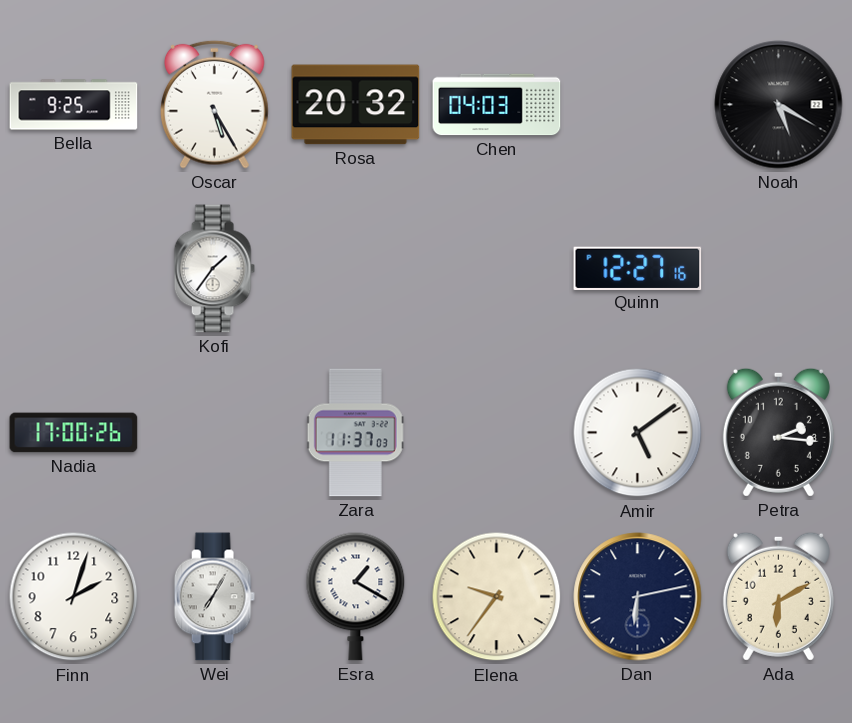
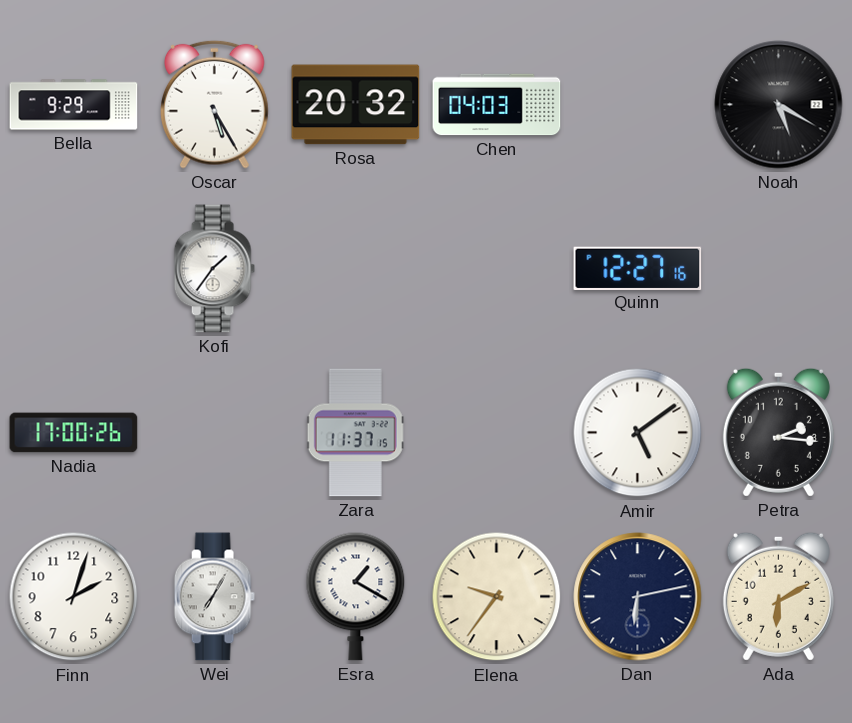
Bella: 9:25 -> 9:29
Zara: 11:37:03 -> 11:37:15
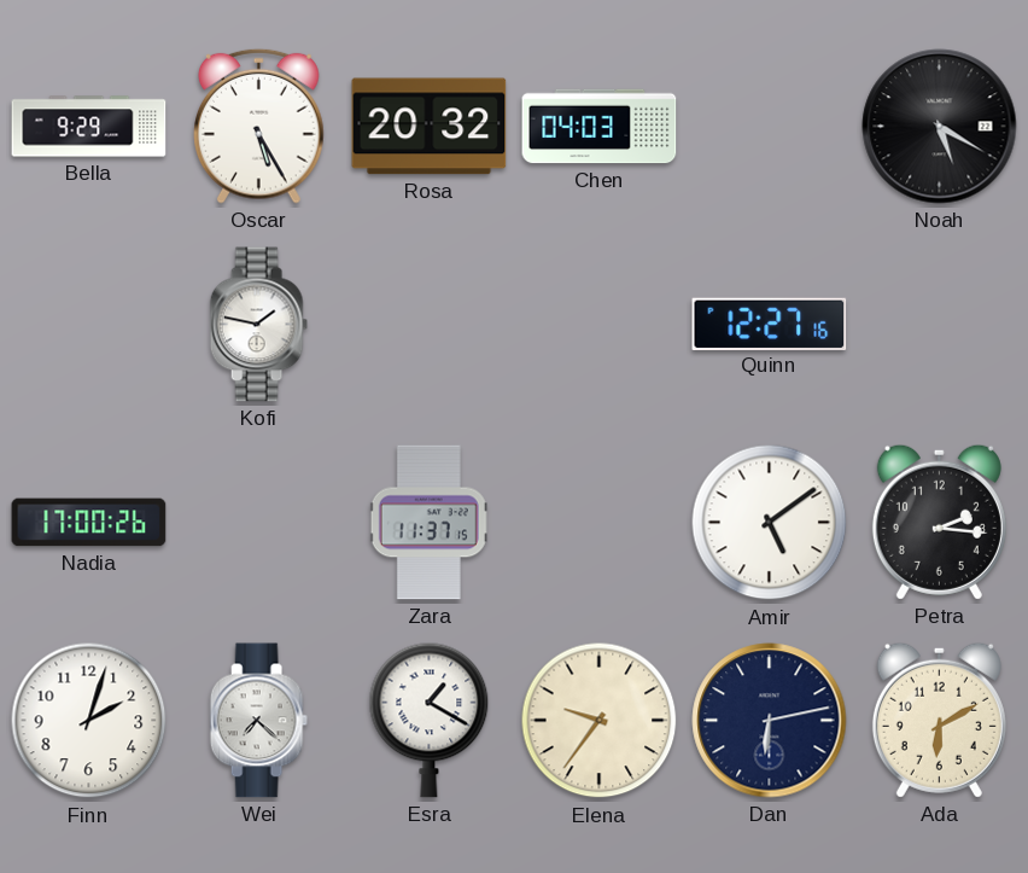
Kofi: 1:36 -> 1:47
Wei: 7:05 -> 7:22
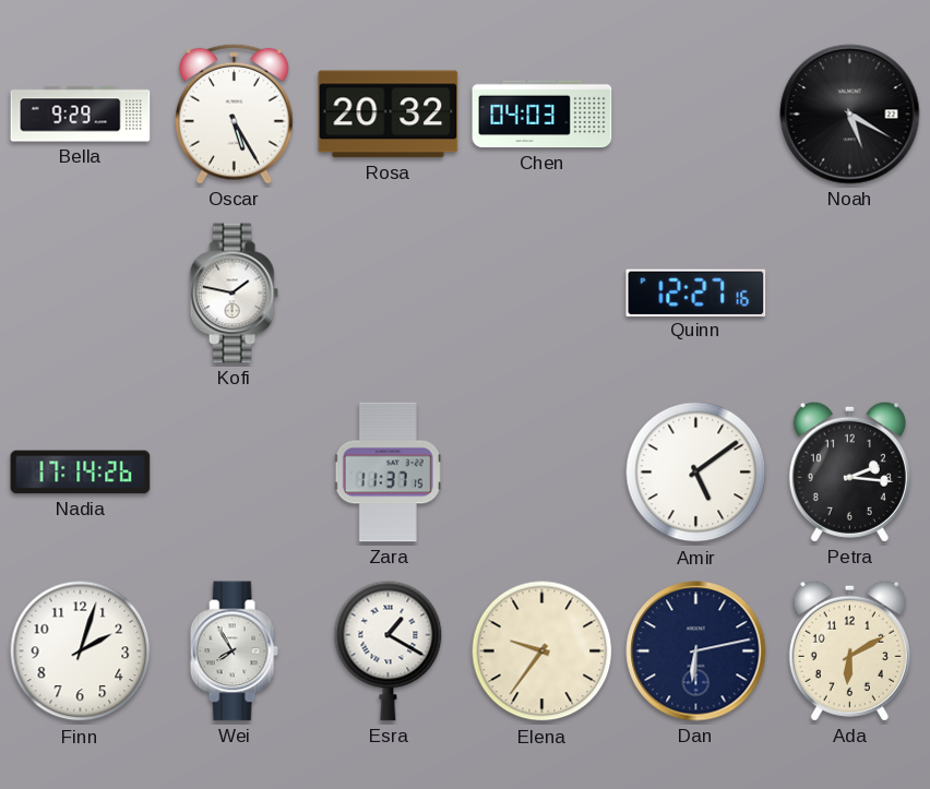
Nadia: 17:00 -> 17:14
Wei: 7:22 -> 7:55
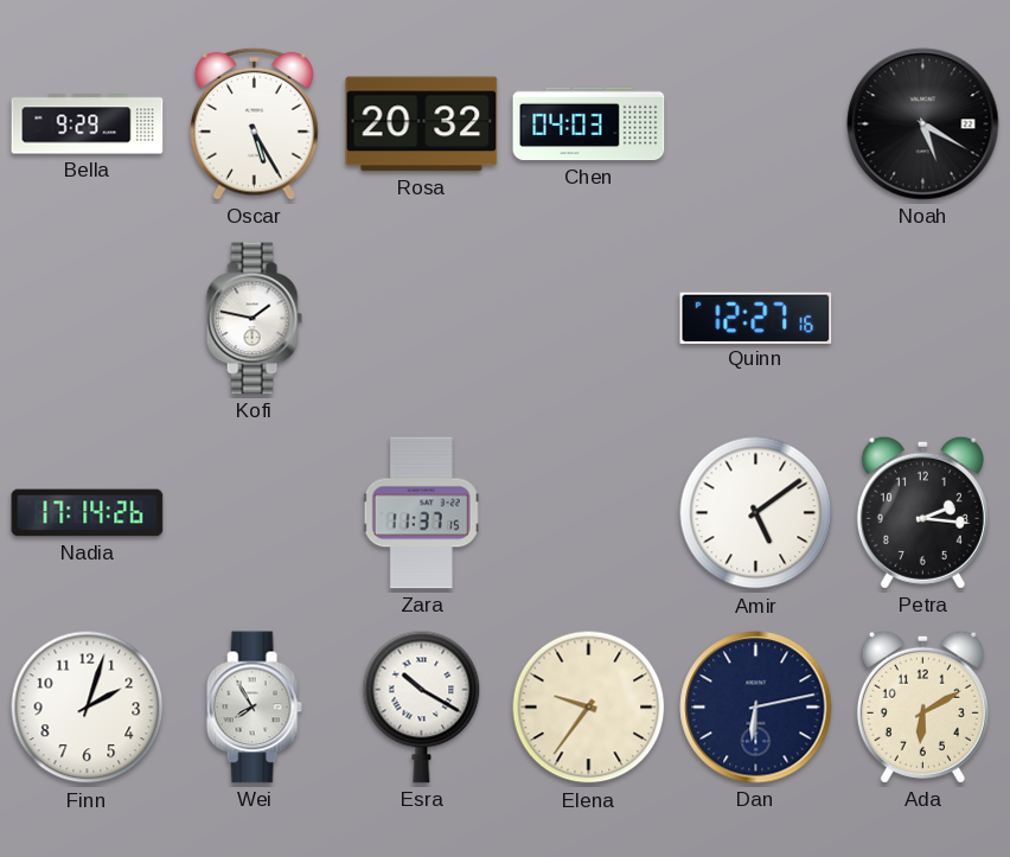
Esra: 1:20 -> 10:20
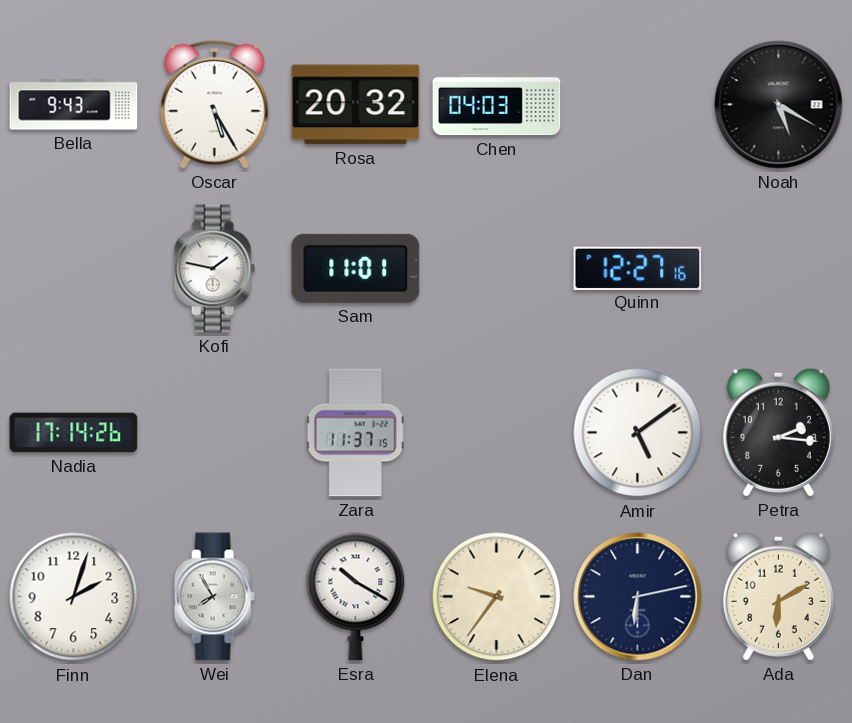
Bella: 9:29 -> 9:43
Sam: none -> 11:01
